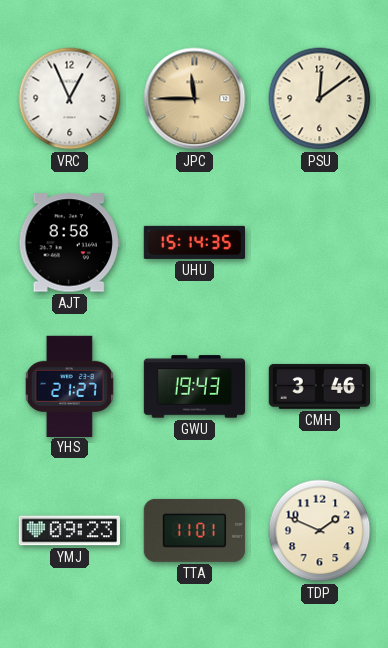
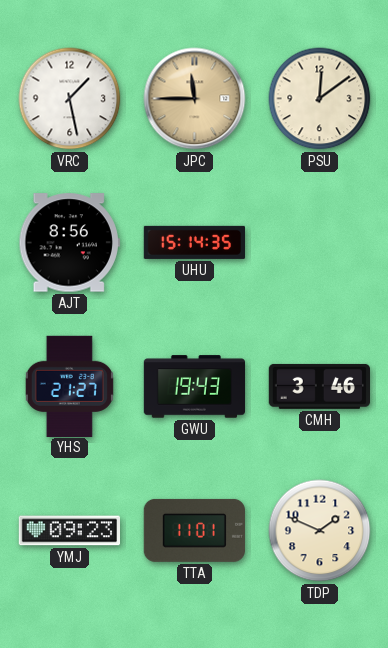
VRC: 12:56 -> 1:28
AJT: 8:58 -> 8:56
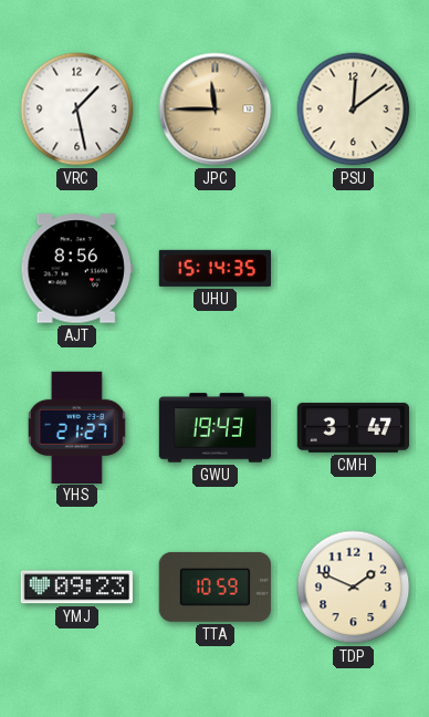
CMH: 3:46 -> 3:47
TTA: 11:01 -> 10:59
